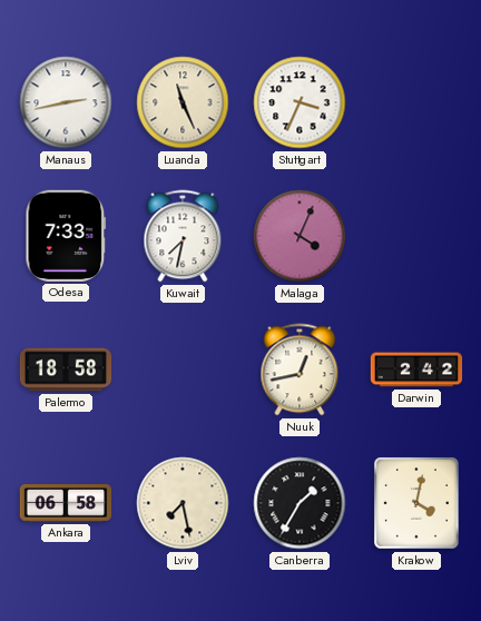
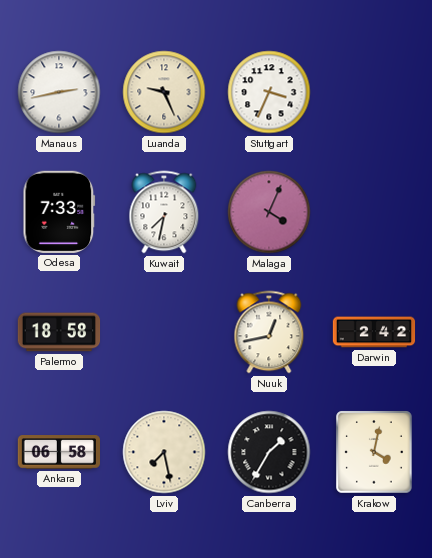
Luanda: 11:26 -> 9:26
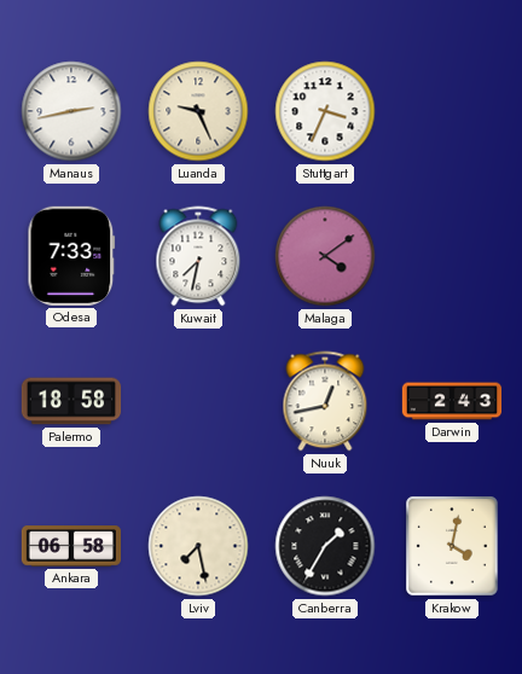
Malaga: 4:04 -> 4:09
Darwin: 2:42 -> 2:43
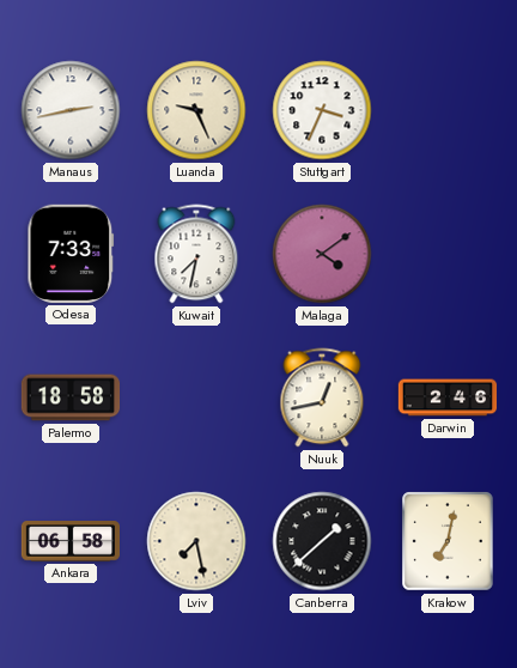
Darwin: 2:43 -> 2:46
Canberra: 1:35 -> 1:38
Krakow: 4:02 -> 7:02
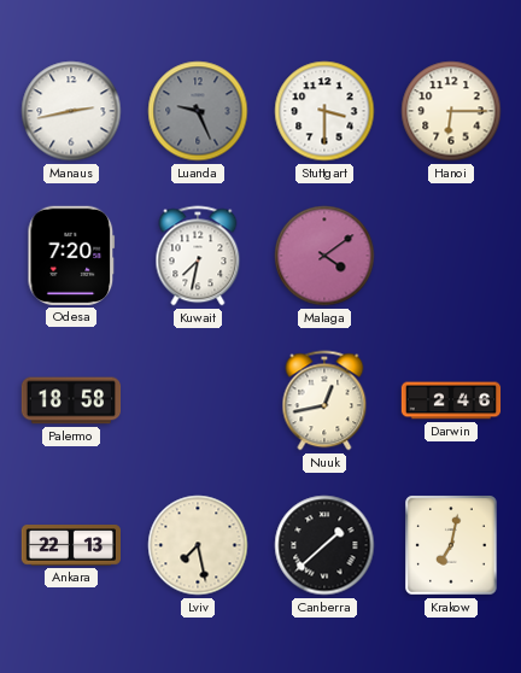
Luanda dial: cream -> grey
Stuttgart: 3:34 -> 3:30
Hanoi: none -> 6:15
Odesa: 7:33 -> 7:20
Ankara: 06:58 -> 22:13
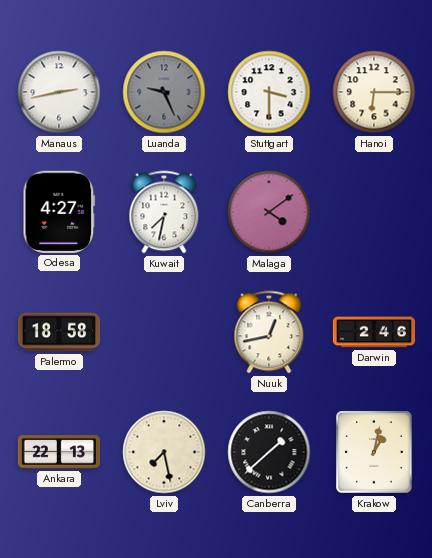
Odesa: 7:20 -> 4:27
Krakow: 7:02 -> 1:02
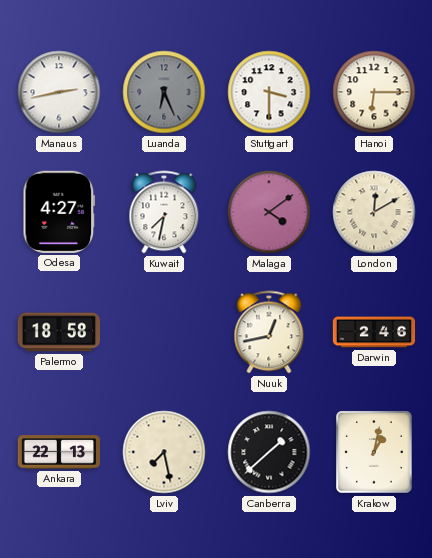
Luanda: 9:26 -> 6:26
London: none -> 12:10
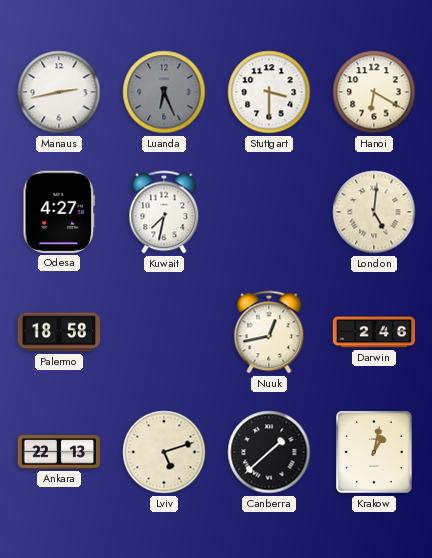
Hanoi: 6:15 -> 6:20
Malaga: 4:09 -> none
London: 12:10 -> 5:01
Lviv: 7:28 -> 5:12
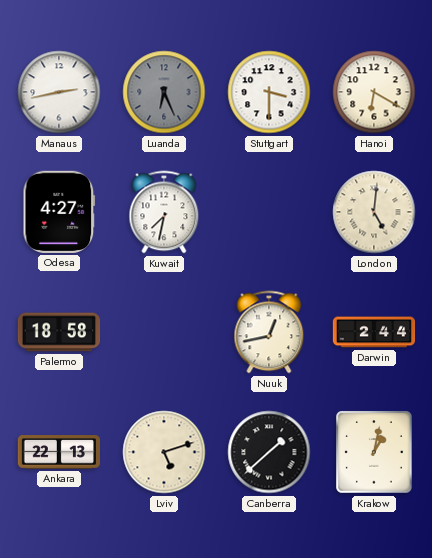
Darwin: 2:46 -> 2:44
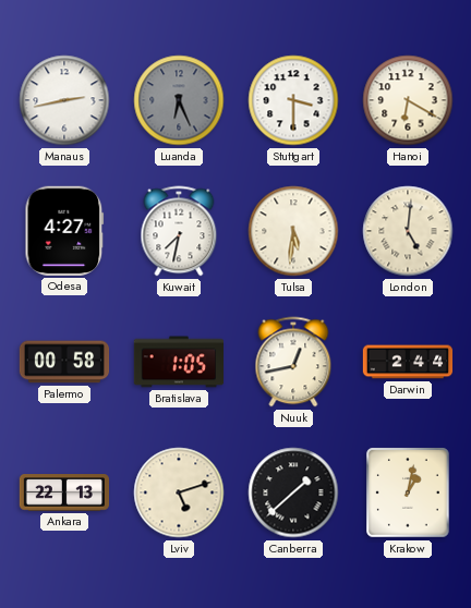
Tulsa: none -> 5:31
Palermo: 18:58 -> 00:58
Bratislava: none -> 1:05
